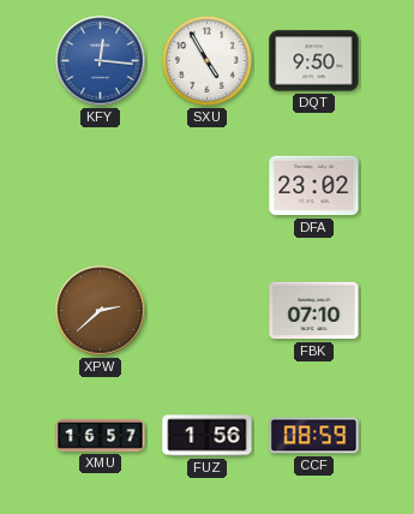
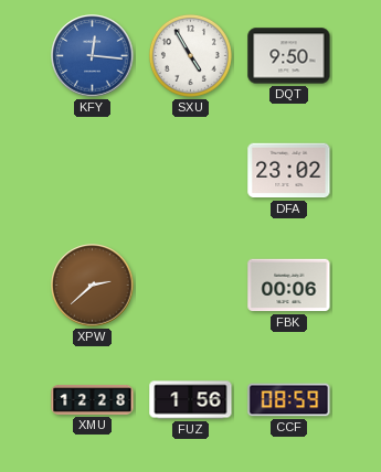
FBK: 07:10 -> 00:06
XMU: 16:57 -> 12:28
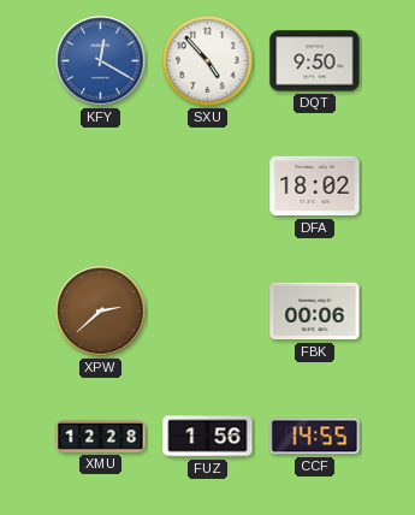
KFY: 12:16 -> 12:20
SXU: 4:55 -> 4:53
DFA: 23:02 -> 18:02
CCF: 08:59 -> 14:55
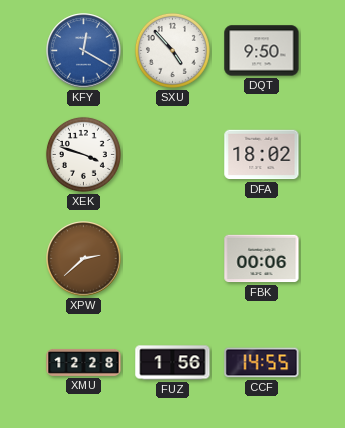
XEK: none -> 3:48
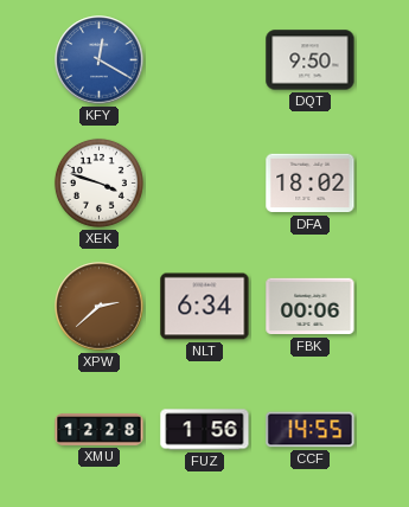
SXU: 4:53 -> none
NLT: none -> 6:34
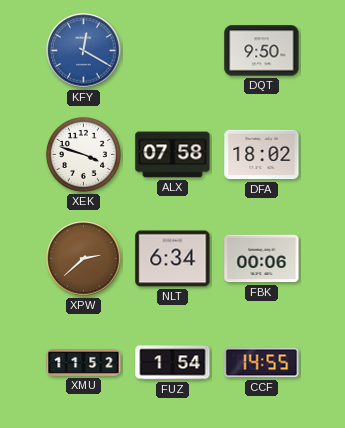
ALX: none -> 07:58
XMU: 12:28 -> 11:52
FUZ: 1:56 -> 1:54
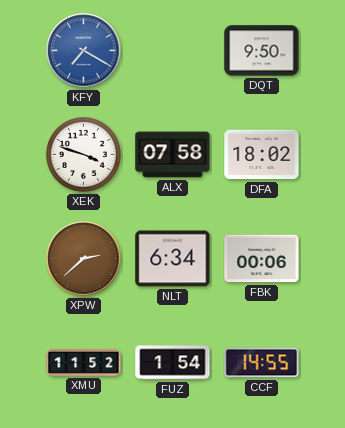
KFY: 12:20 -> 7:20
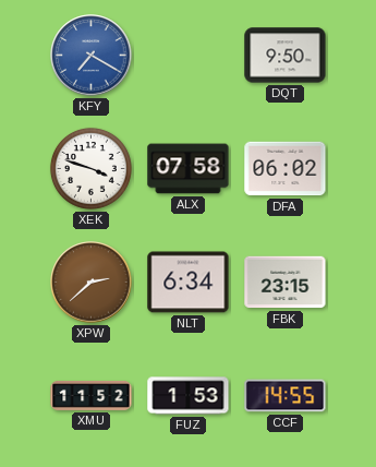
DFA: 18:02 -> 06:02
FBK: 00:06 -> 23:15
FUZ: 1:54 -> 1:53
